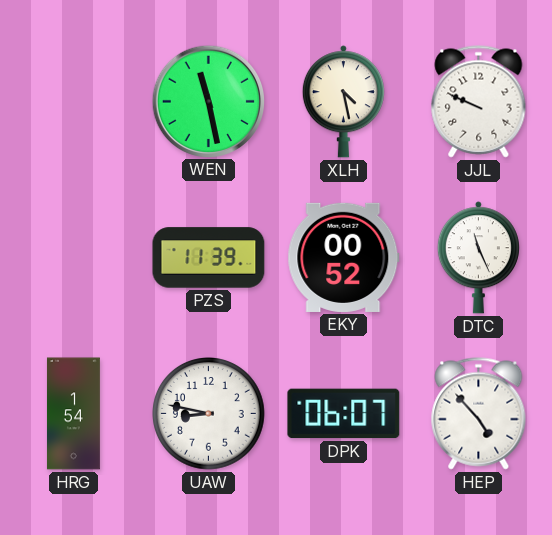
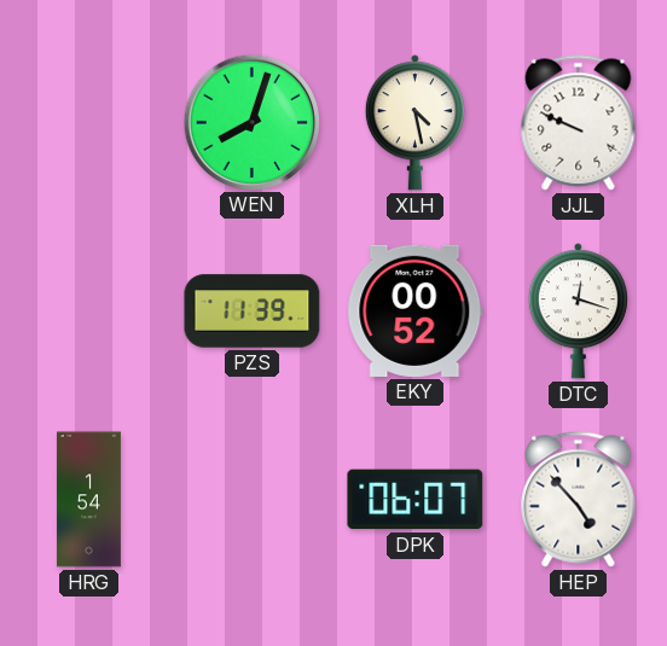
WEN: 11:28 -> 8:03
DTC: 11:26 -> 12:18
UAW: 8:47 -> none
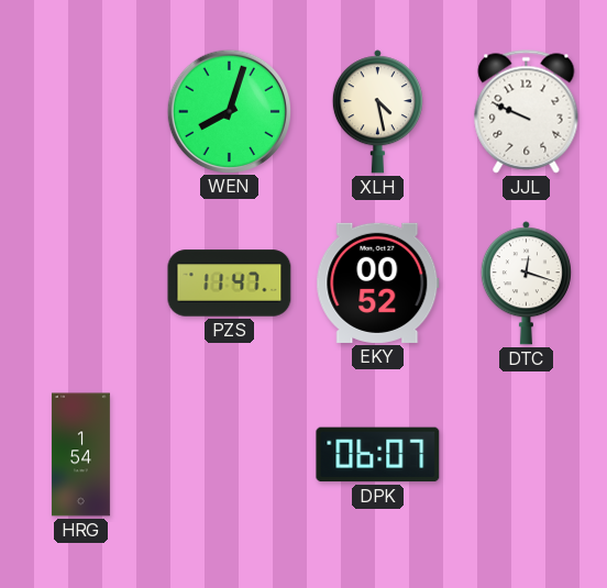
PZS: 11:39 -> 11:47
HEP: 4:53 -> none
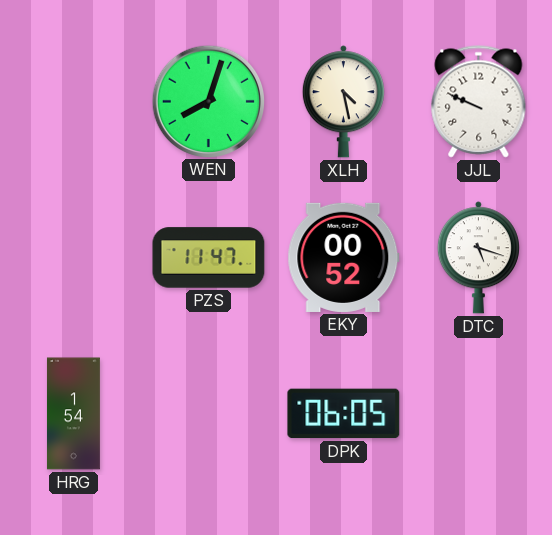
DTC: 12:18 -> 5:18
DPK: 06:07 -> 06:05
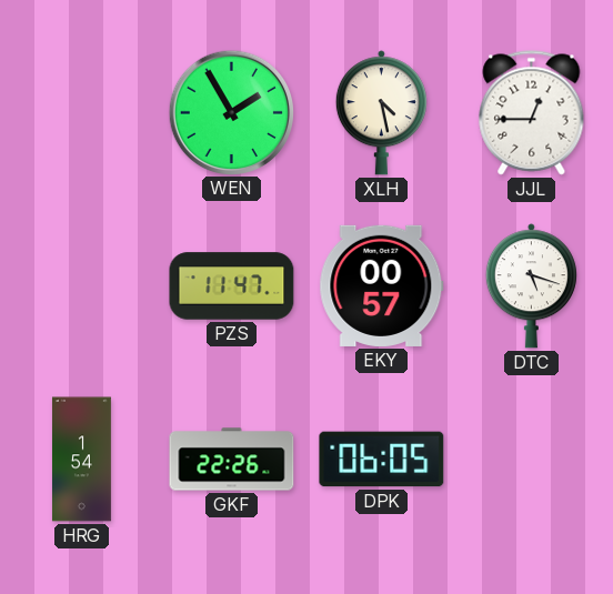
WEN: 8:03 -> 1:55
JJL: 9:49 -> 12:45
EKY: 00:52 -> 00:57
GKF: none -> 22:26
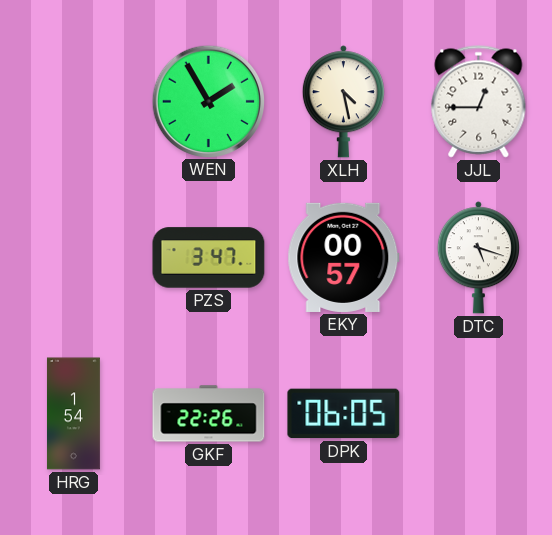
PZS: 11:47 -> 3:47
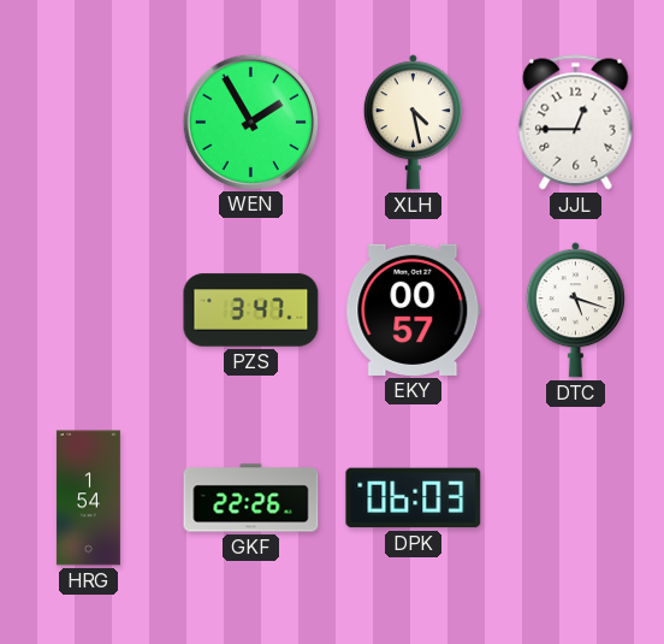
DPK: 06:05 -> 06:03
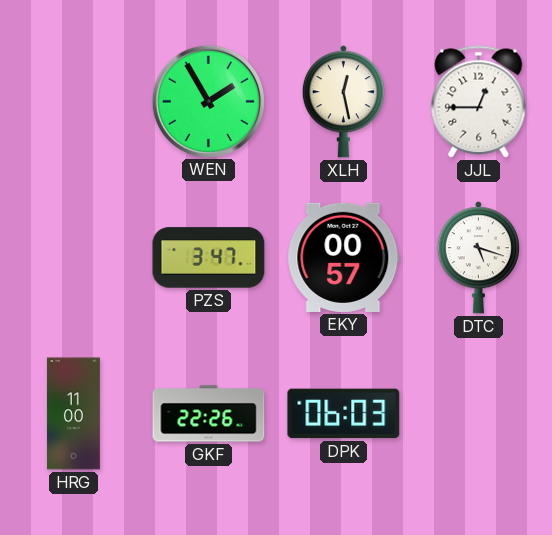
XLH: 4:28 -> 12:28
HRG: 1:54 -> 11:00
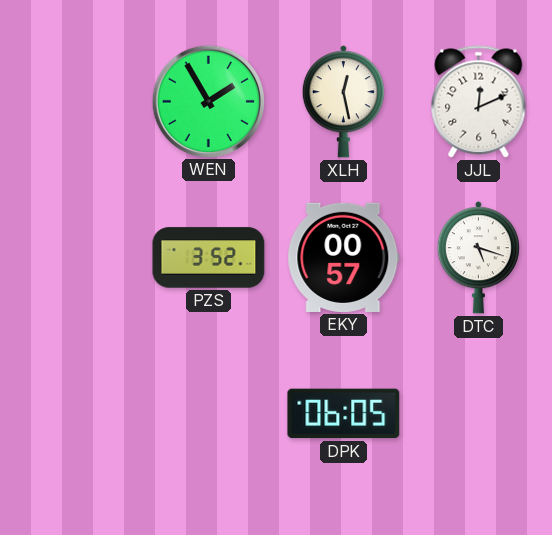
JJL: 12:45 -> 12:11
PZS: 3:47 -> 3:52
HRG: 11:00 -> none
GKF: 22:26 -> none
DPK: 06:03 -> 06:05
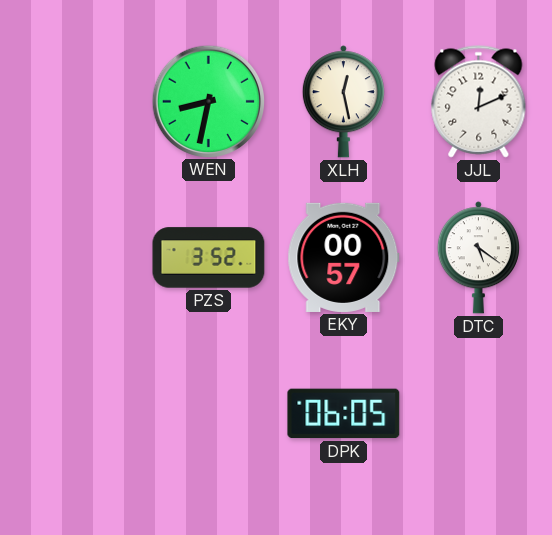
WEN: 1:55 -> 8:32
DTC: 5:18 -> 5:21
